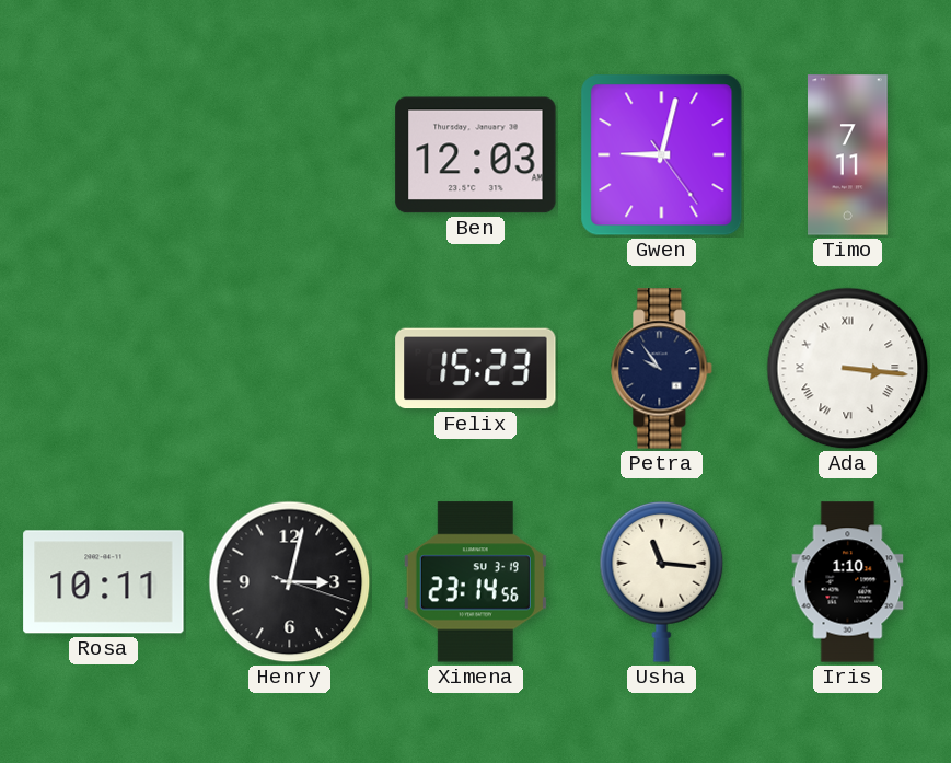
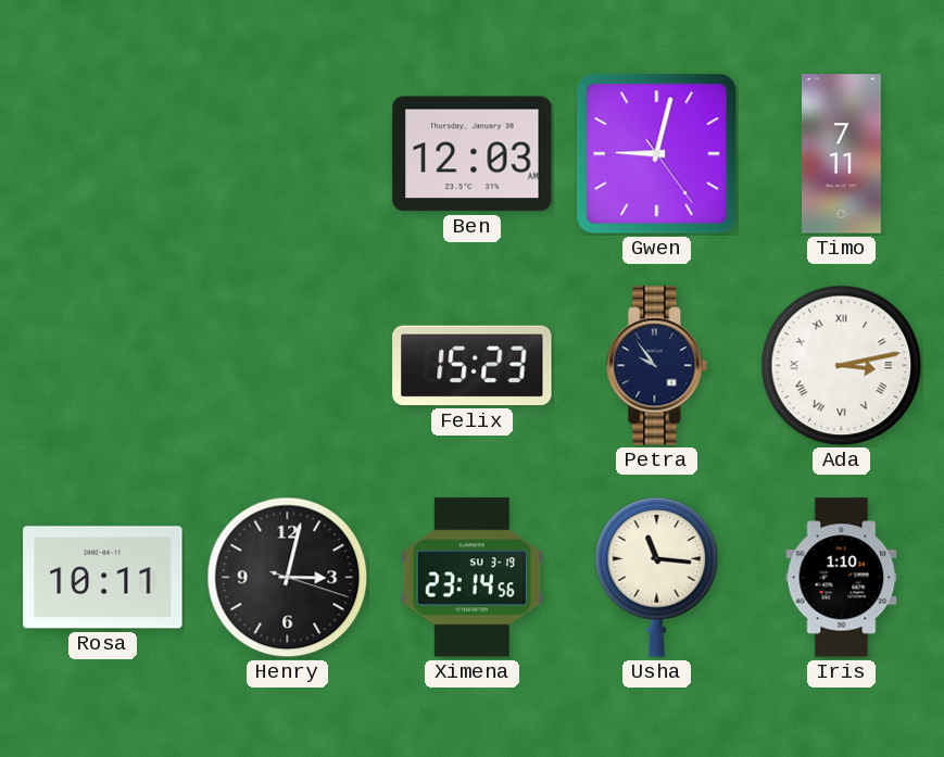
Ada: 3:16 -> 3:13
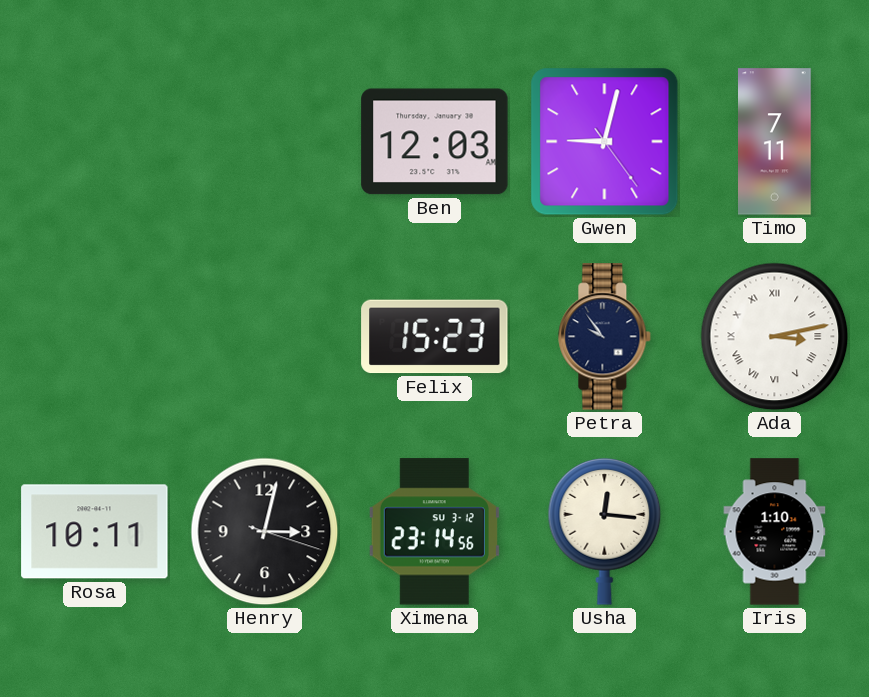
Ximena date: SU 3-19 -> SU 3-12
Usha: 11:16 -> 12:16
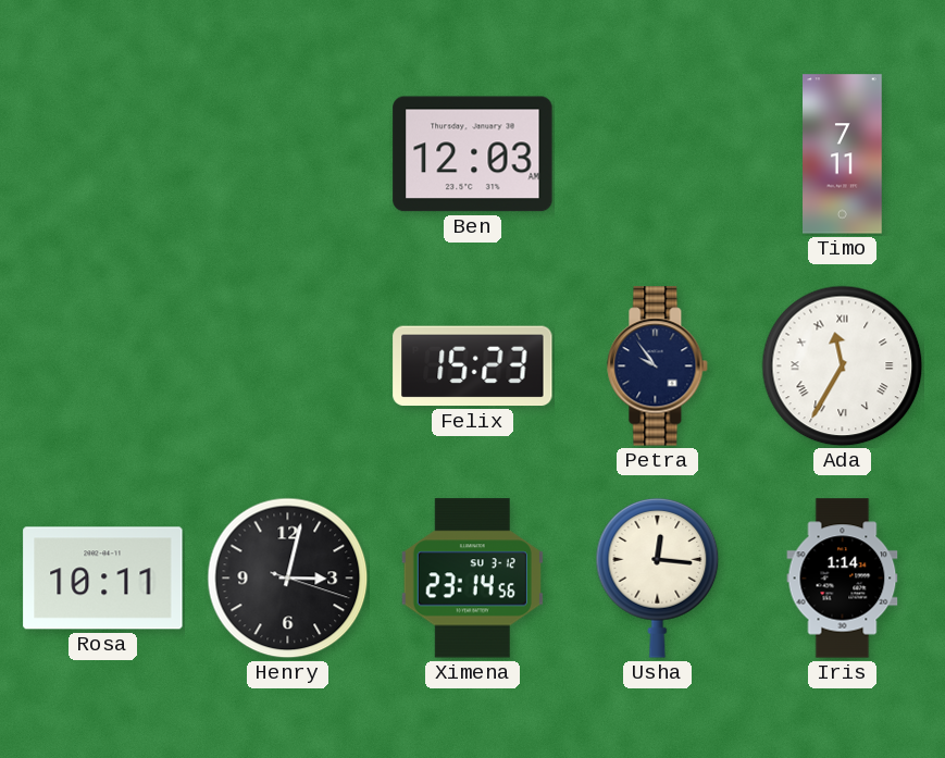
Gwen: 9:02 -> none
Ada: 3:13 -> 11:35
Iris: 1:10 -> 1:14
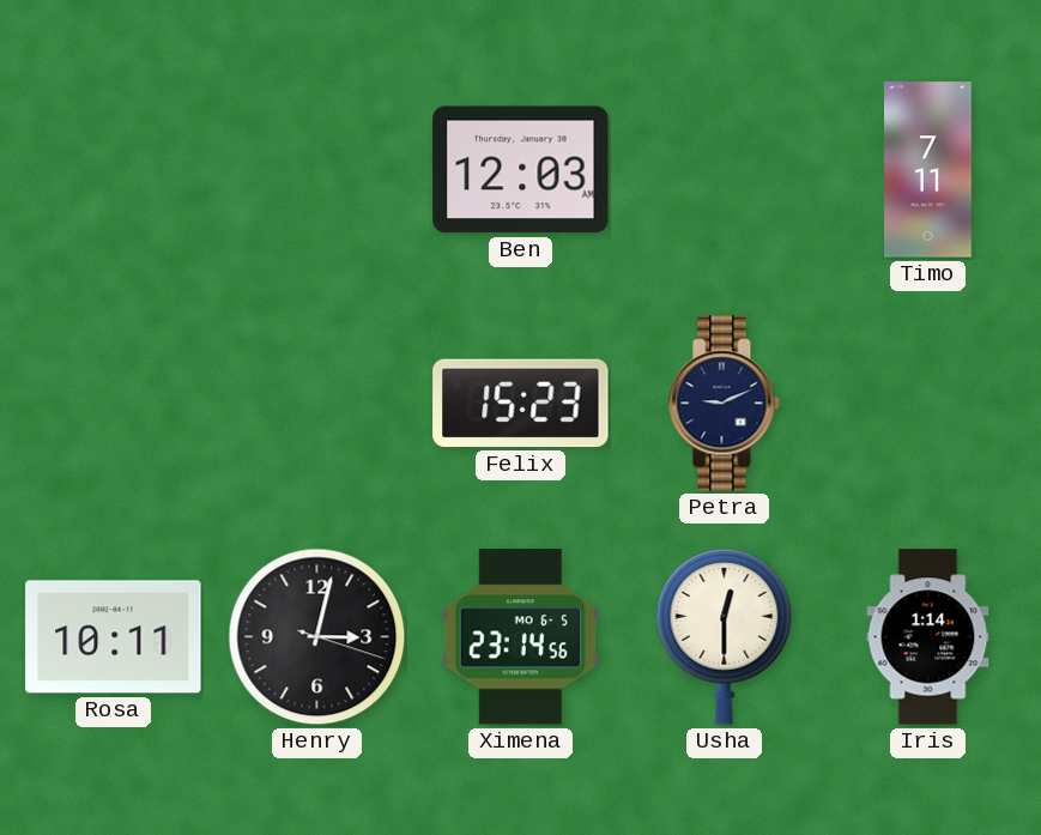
Petra: 9:54 -> 9:11
Ada: 11:35 -> none
Ximena date: SU 3-12 -> MO 6-5
Usha: 12:16 -> 12:30
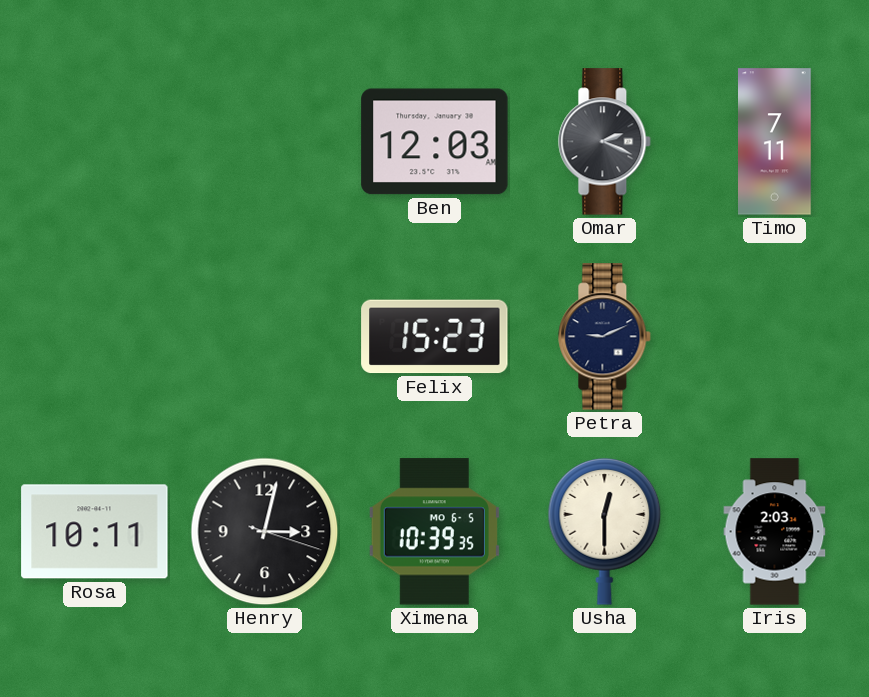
Omar: none -> 2:19
Ximena: 23:14 -> 10:39
Iris: 1:14 -> 2:03
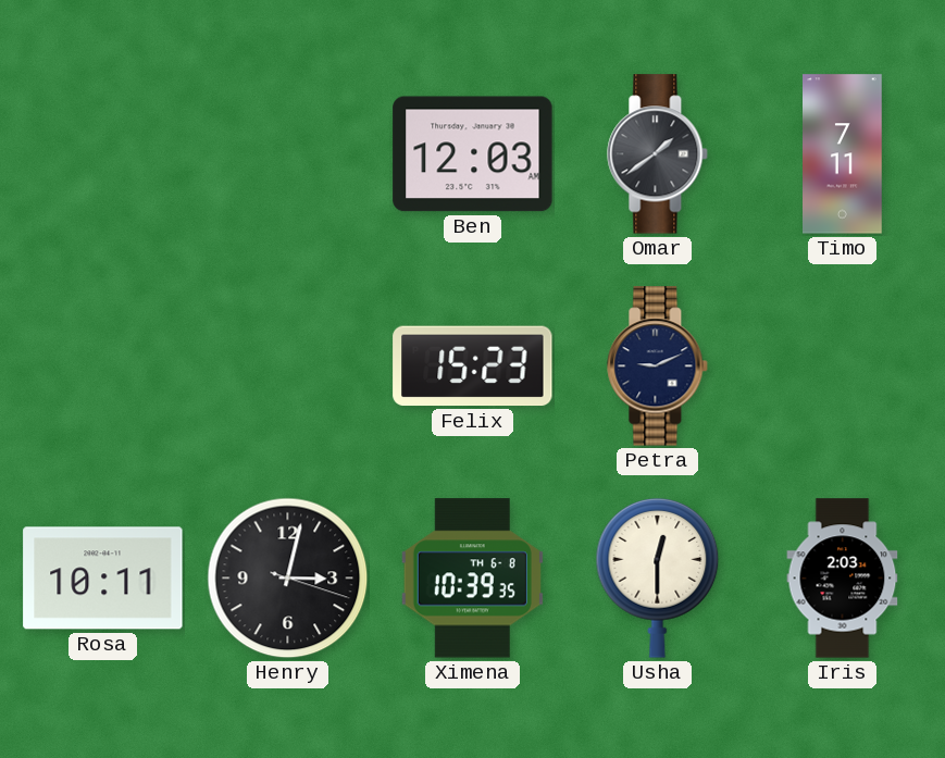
Omar: 2:19 -> 1:39
Ximena date: MO 6-5 -> TH 6-8
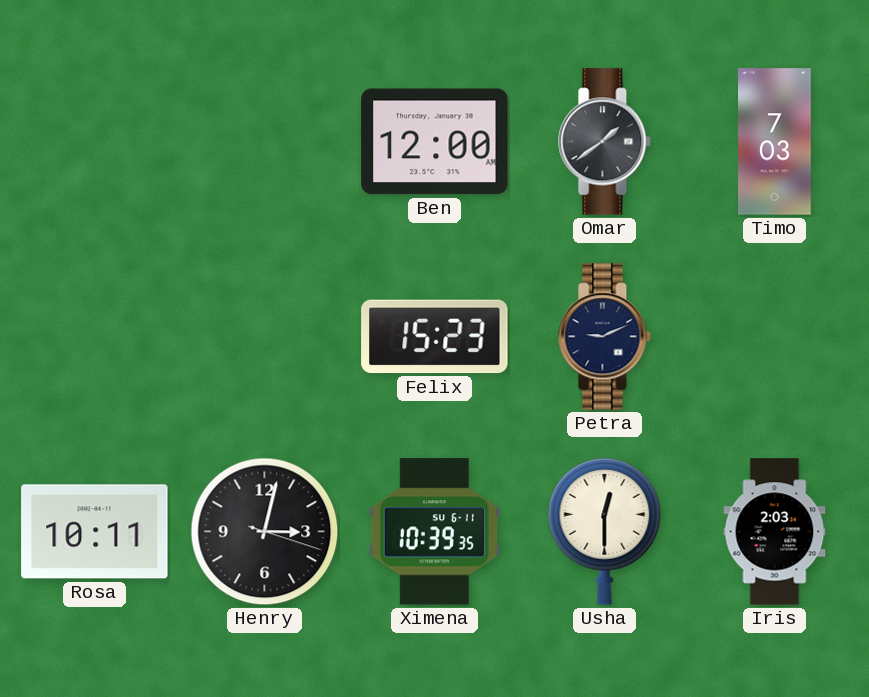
Ben: 12:03 -> 12:00
Timo: 7:11 -> 7:03
Ximena date: TH 6-8 -> SU 6-11
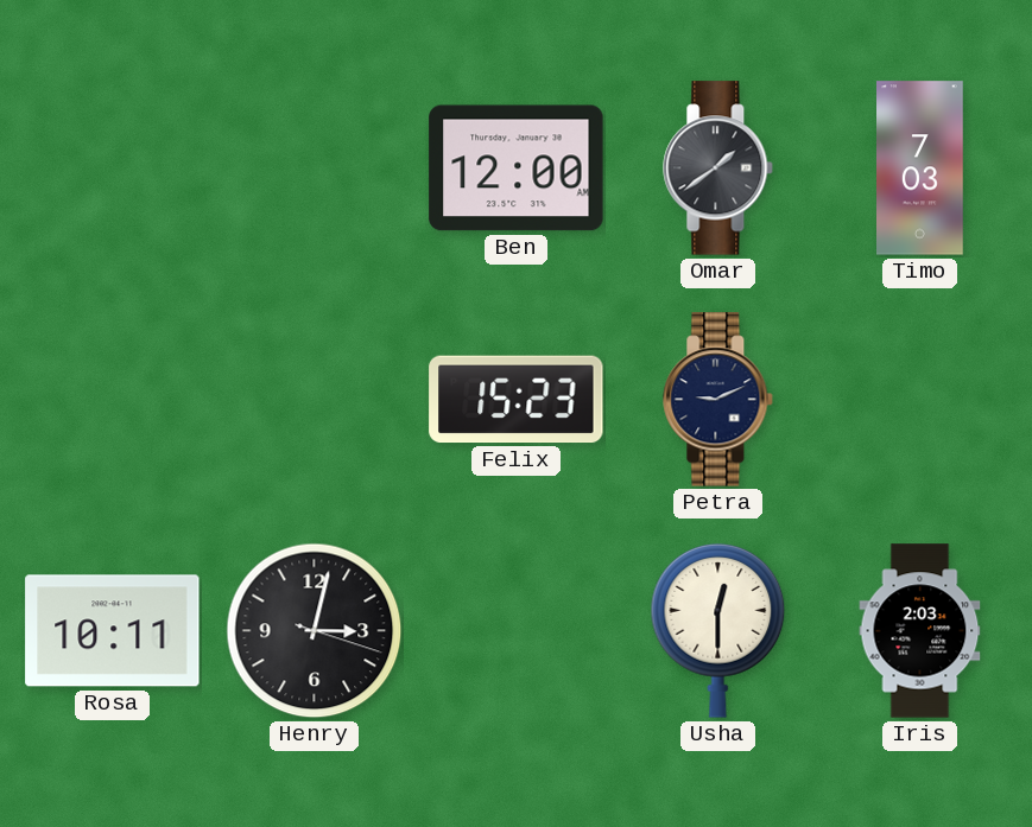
Ximena: 10:39 -> none
